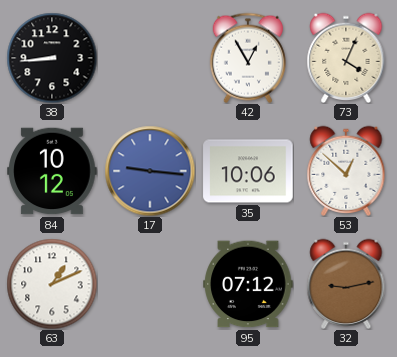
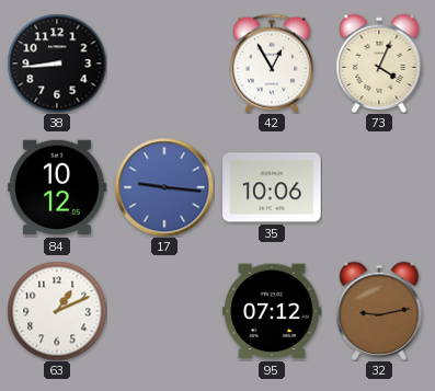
53: 12:52 -> none
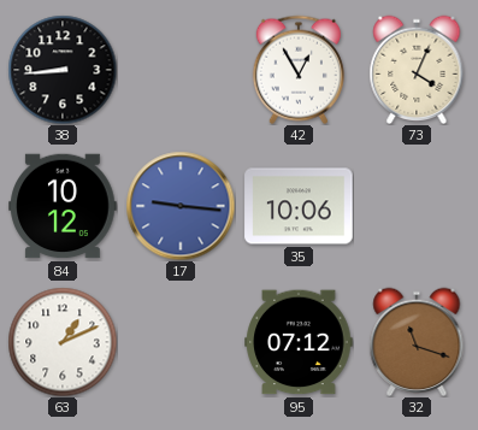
32: 9:13 -> 11:18
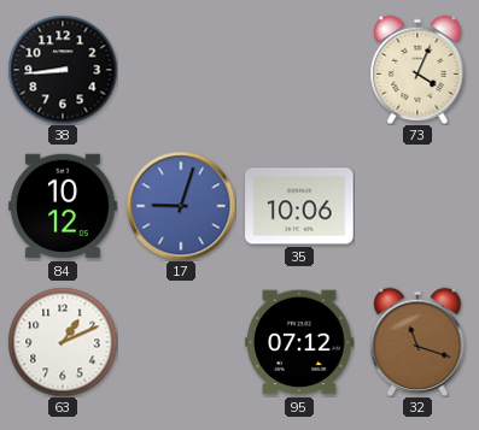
42: 12:55 -> none
17: 9:16 -> 9:03
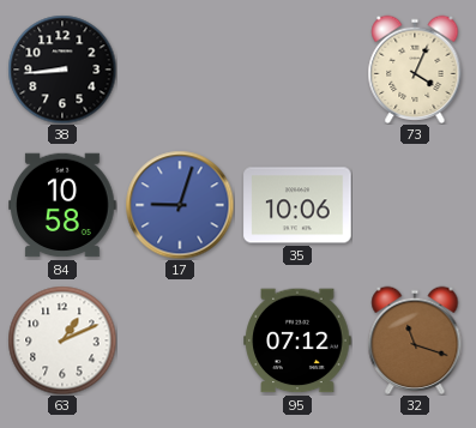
84: 10:12 -> 10:58
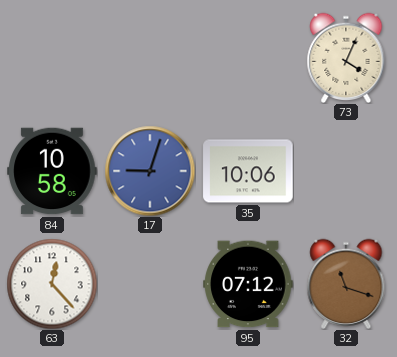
38: 8:44 -> none
63: 1:11 -> 12:23
